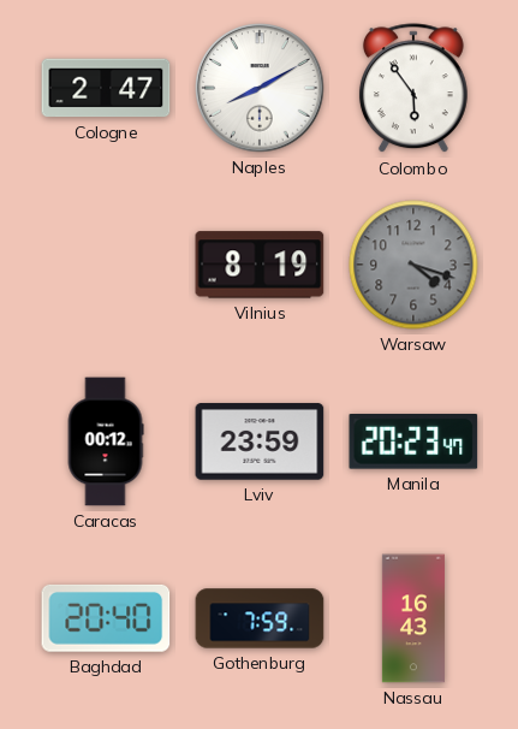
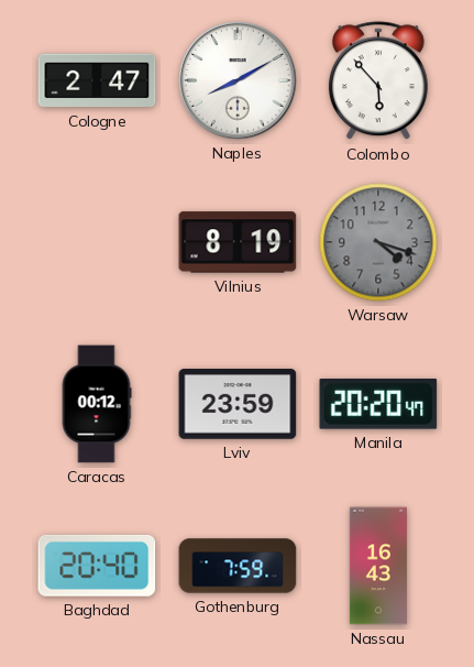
Colombo: 5:54 -> 5:53
Manila: 20:23 -> 20:20
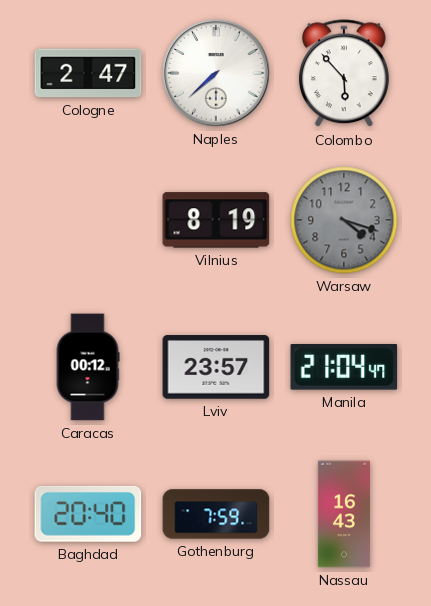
Naples: 8:10 -> 7:38
Lviv: 23:59 -> 23:57
Manila: 20:20 -> 21:04
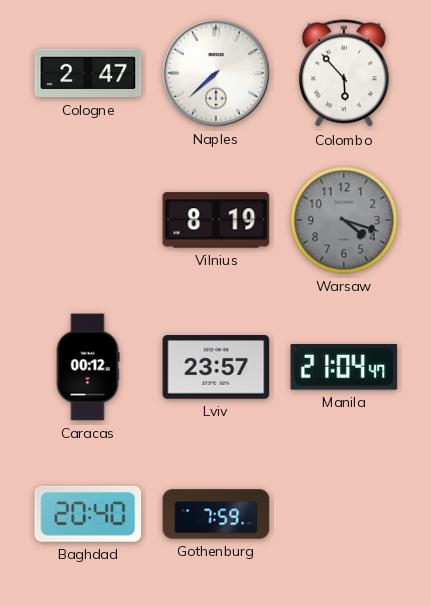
Nassau: 16:43 -> none
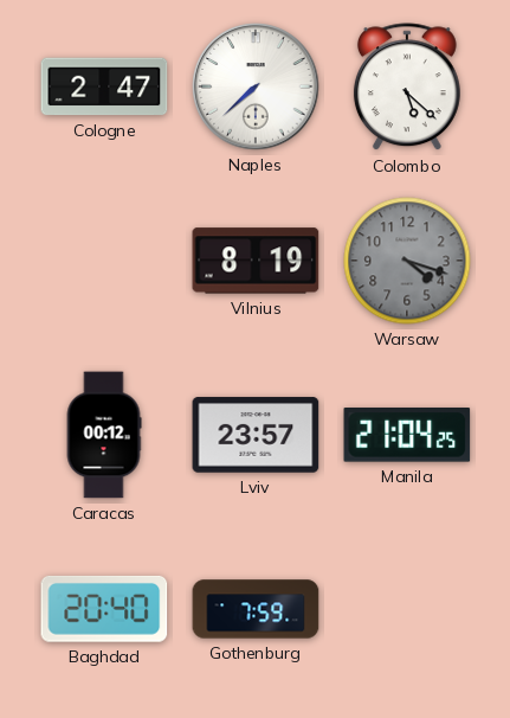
Colombo: 5:53 -> 5:22
Manila: 21:04:47 -> 21:04:25
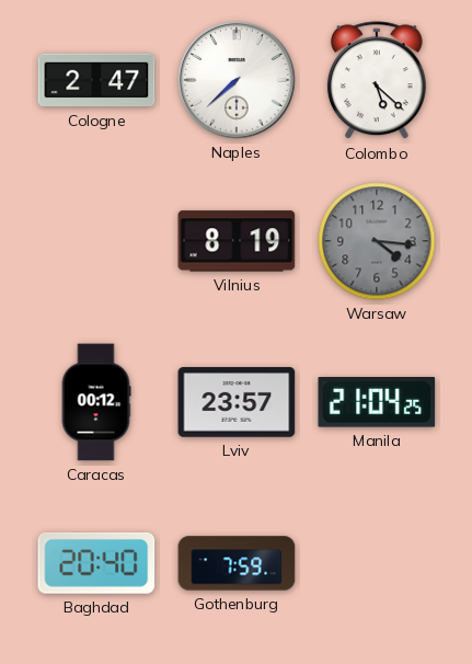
Warsaw: 4:18 -> 4:16
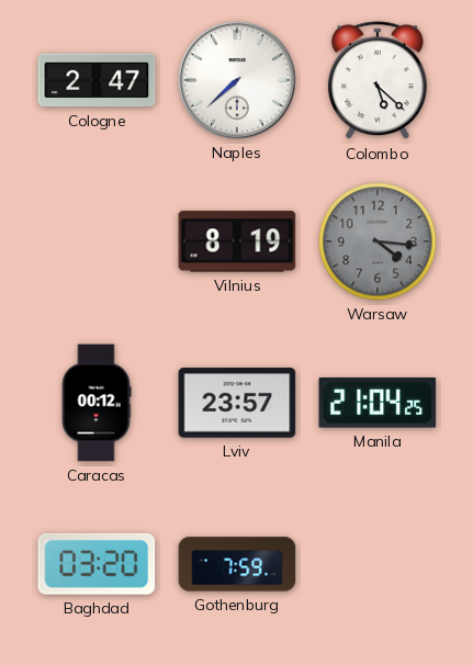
Baghdad: 20:40 -> 03:20
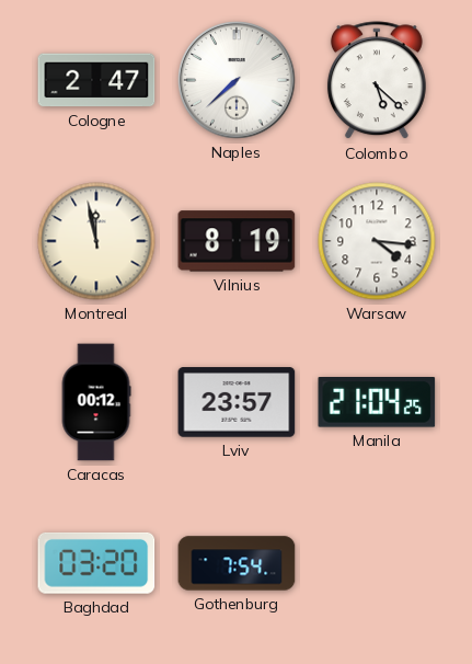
Montreal: none -> 11:58
Warsaw dial: grey -> white
Gothenburg: 7:59 -> 7:54
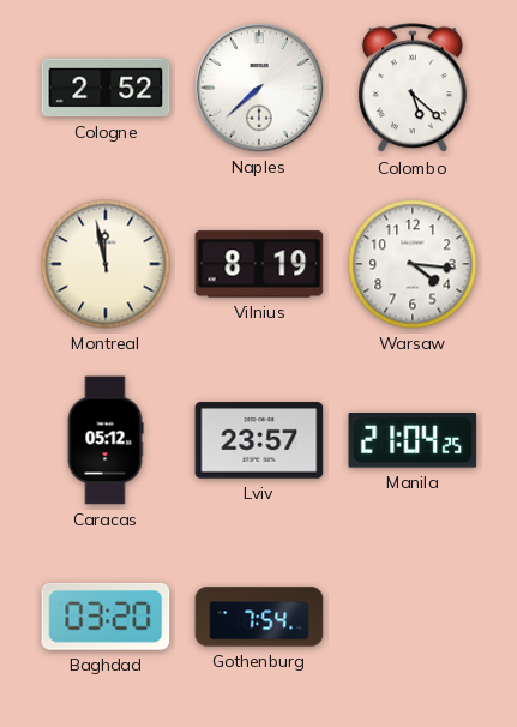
Cologne: 2:47 -> 2:52
Caracas: 00:12 -> 05:12
